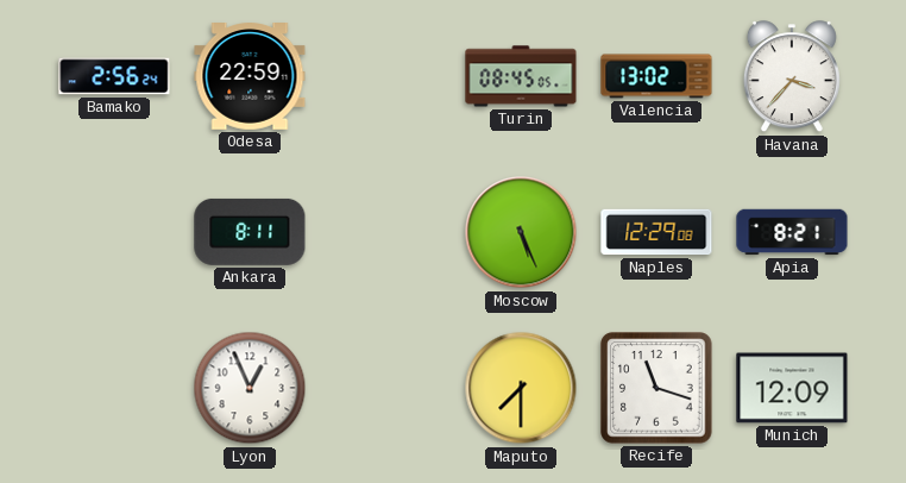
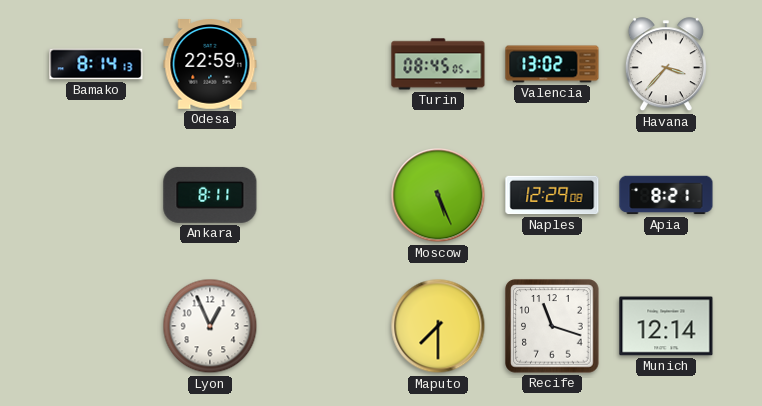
Bamako: 2:56 -> 8:14
Munich: 12:09 -> 12:14
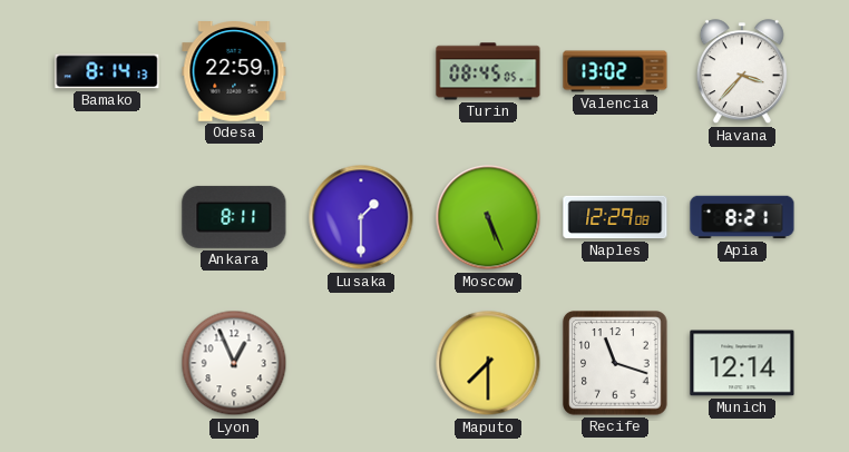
Lusaka: none -> 1:30
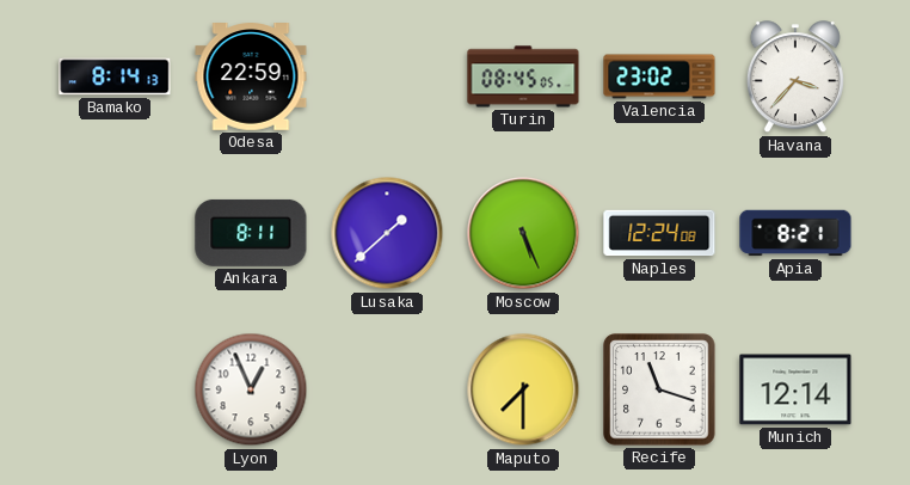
Valencia: 13:02 -> 23:02
Lusaka: 1:30 -> 1:38
Naples: 12:29 -> 12:24
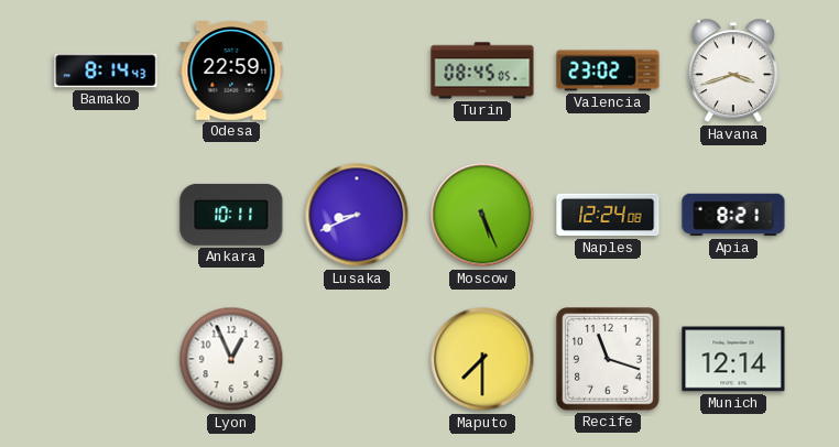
Bamako: 8:14:13 -> 8:14:43
Havana: 3:37 -> 3:42
Ankara: 8:11 -> 10:11
Lusaka: 1:38 -> 8:41
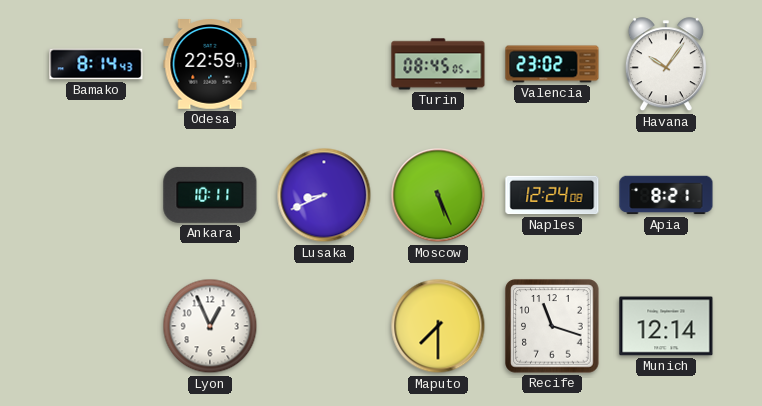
Havana: 3:42 -> 10:06
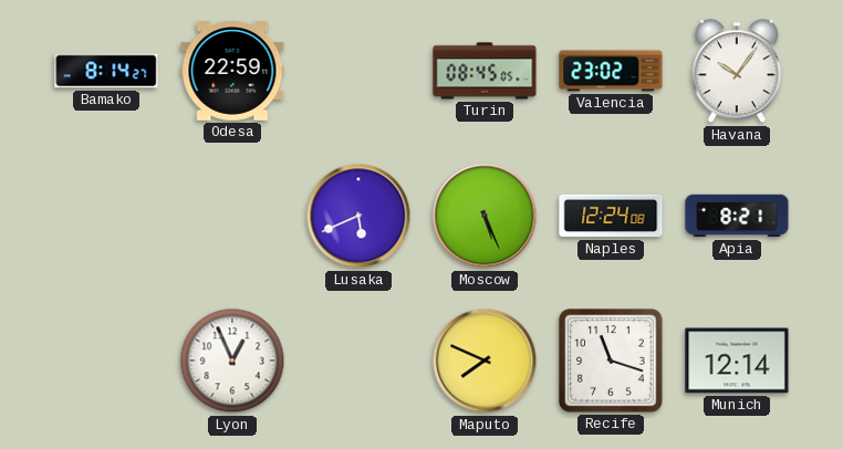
Bamako: 8:14:43 -> 8:14:27
Ankara: 10:11 -> none
Lusaka: 8:41 -> 5:41
Maputo: 7:30 -> 7:49
